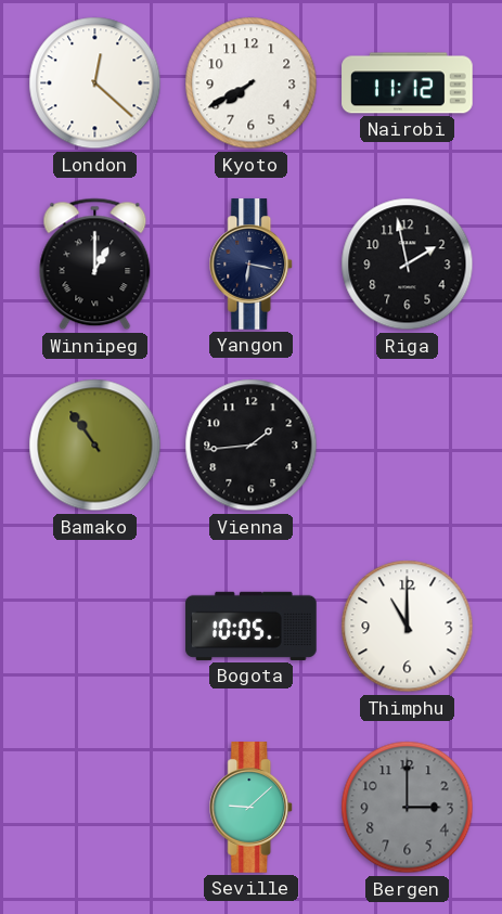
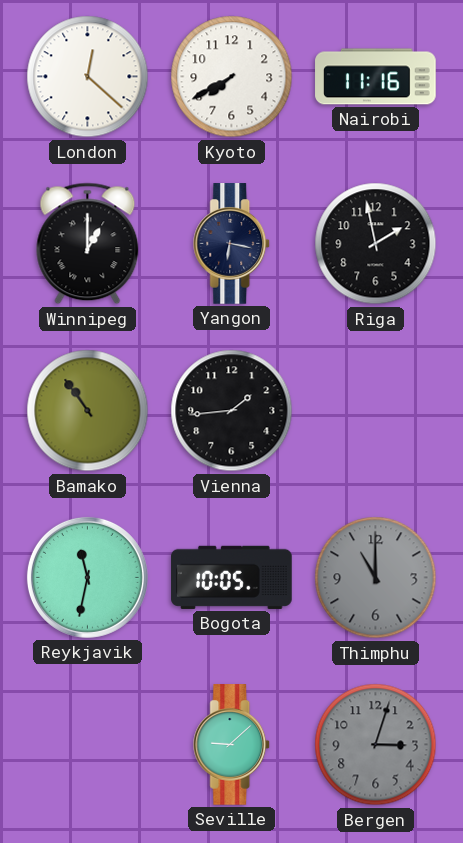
Nairobi: 11:12 -> 11:16
Reykjavik: none -> 11:32
Thimphu dial: white -> grey
Bergen: 3:00 -> 3:03
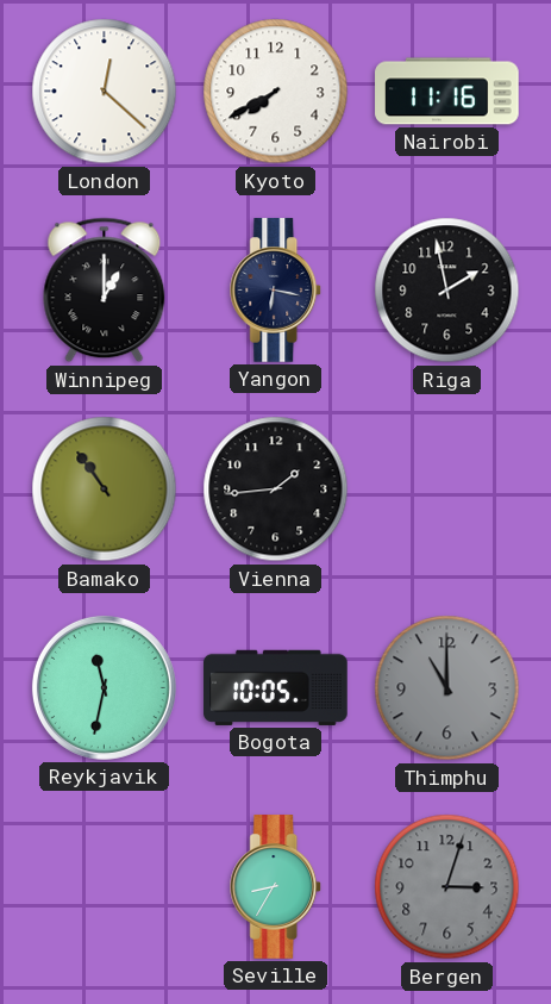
Seville: 9:08 -> 8:35
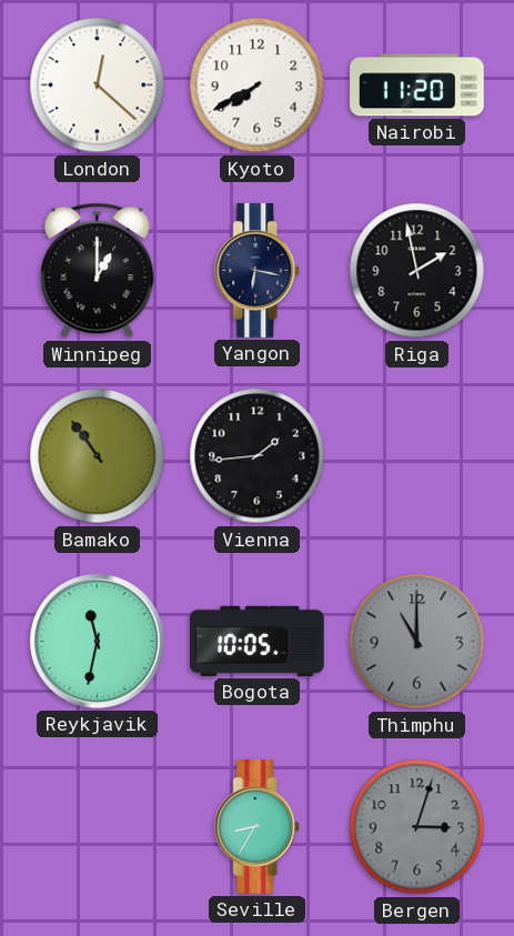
Nairobi: 11:16 -> 11:20
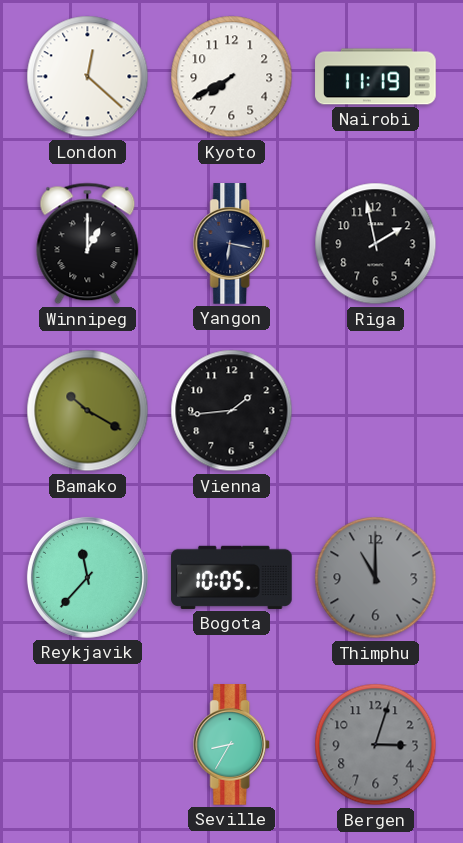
Nairobi: 11:20 -> 11:19
Bamako: 10:54 -> 10:20
Reykjavik: 11:32 -> 11:37
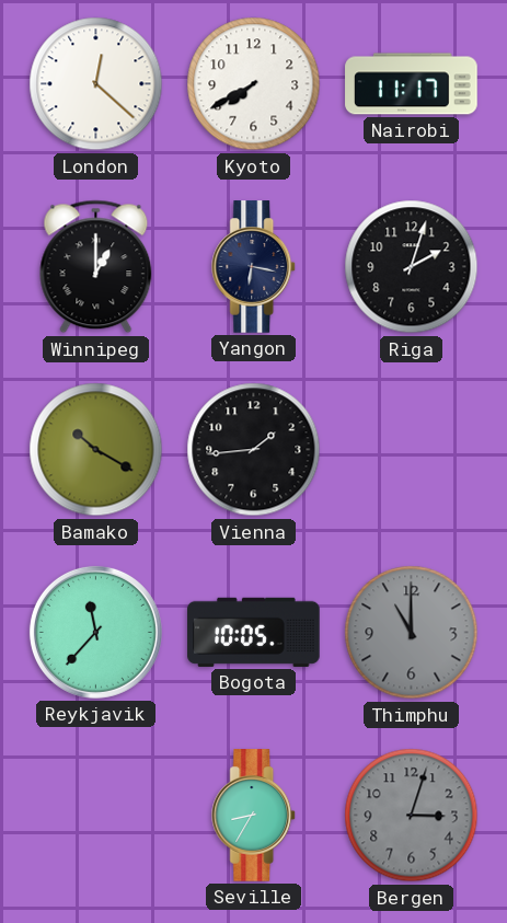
Nairobi: 11:19 -> 11:17
Riga: 1:58 -> 2:03
